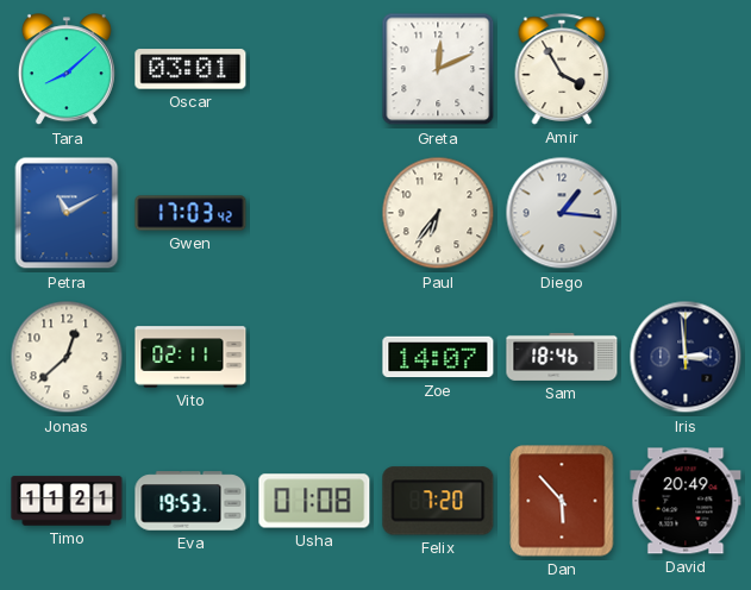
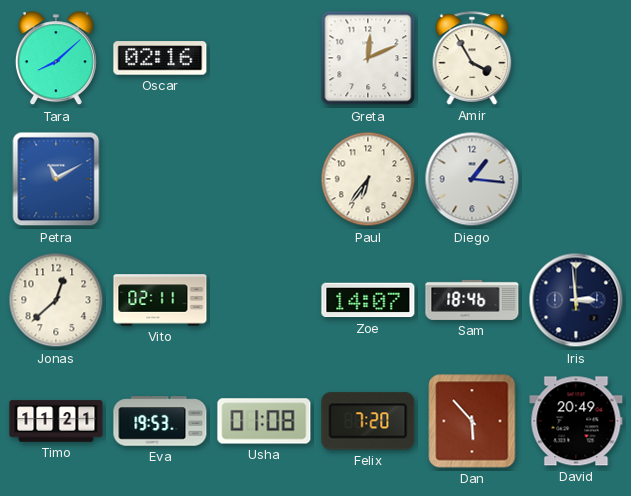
Oscar: 03:01 -> 02:16
Gwen: 17:03 -> none
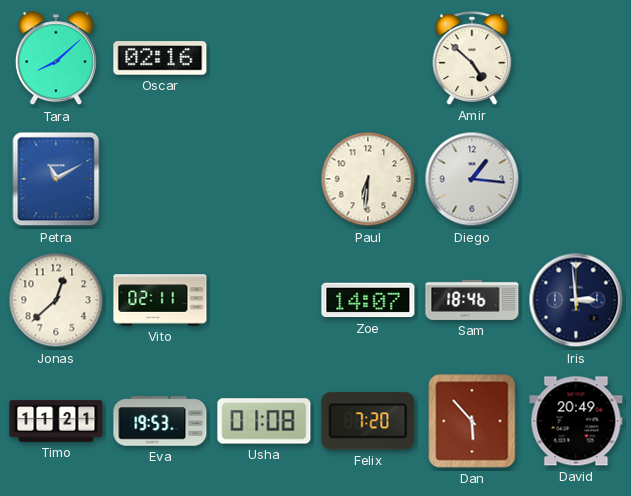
Greta: 12:11 -> none
Amir: 3:55 -> 4:52
Paul: 6:36 -> 6:31
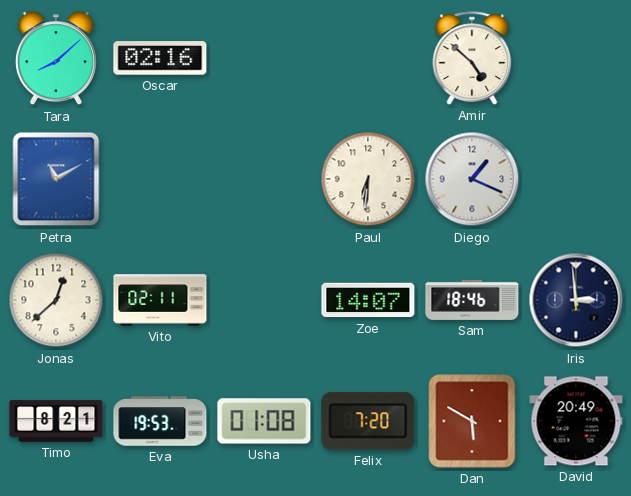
Diego: 1:16 -> 1:19
Timo: 11:21 -> 8:21
Dan: 5:53 -> 5:50
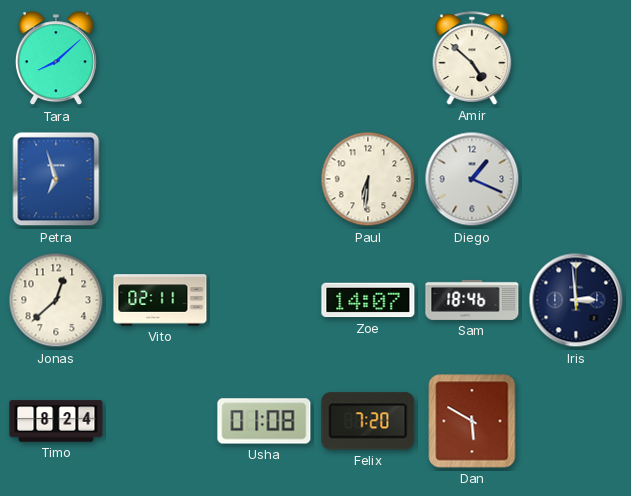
Oscar: 02:16 -> none
Petra: 11:10 -> 6:57
Timo: 8:21 -> 8:24
Eva: 19:53 -> none
David: 20:49 -> none
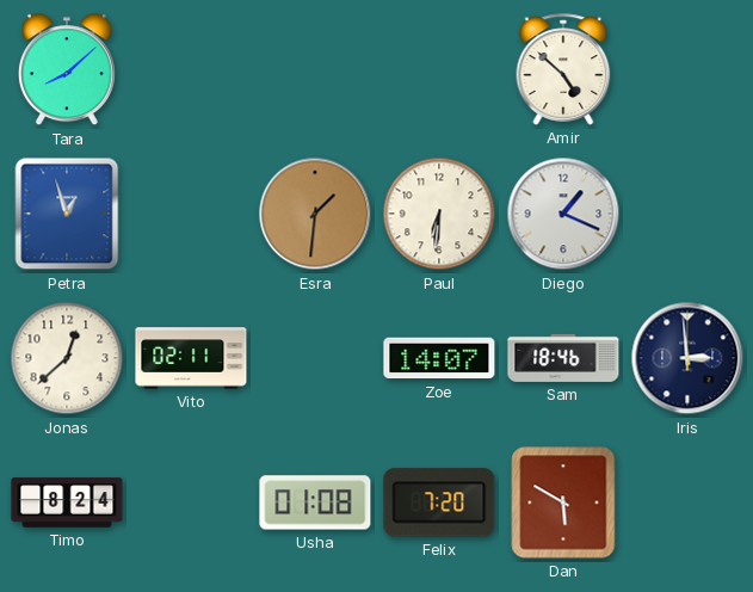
Petra: 6:57 -> 12:57
Esra: none -> 1:31
